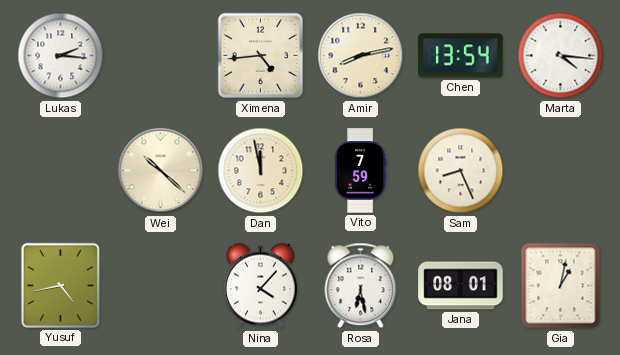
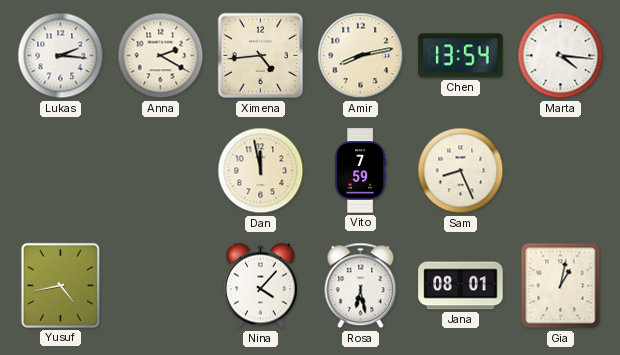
Anna: none -> 2:20
Wei: 10:22 -> none
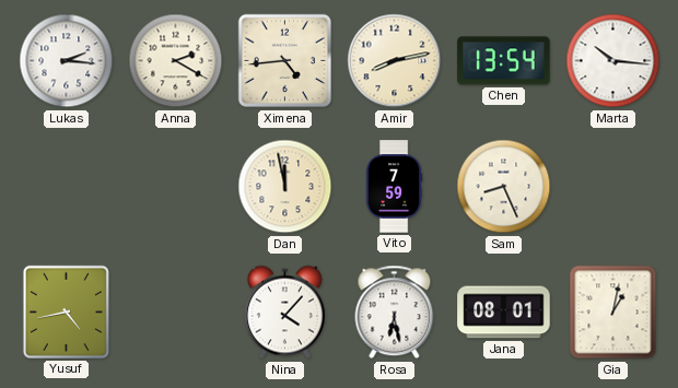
Marta: 4:16 -> 10:16
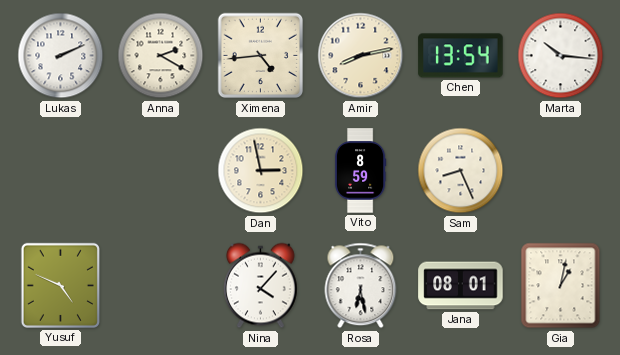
Lukas: 2:16 -> 2:11
Dan: 11:58 -> 2:58
Vito: 7:59 -> 8:59
Yusuf: 4:43 -> 4:49
